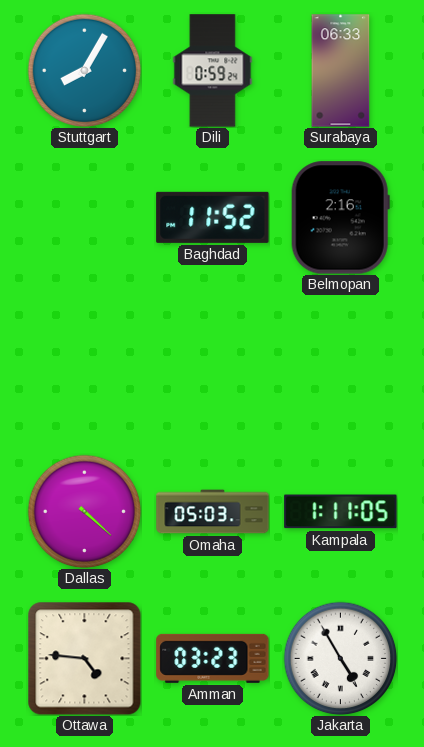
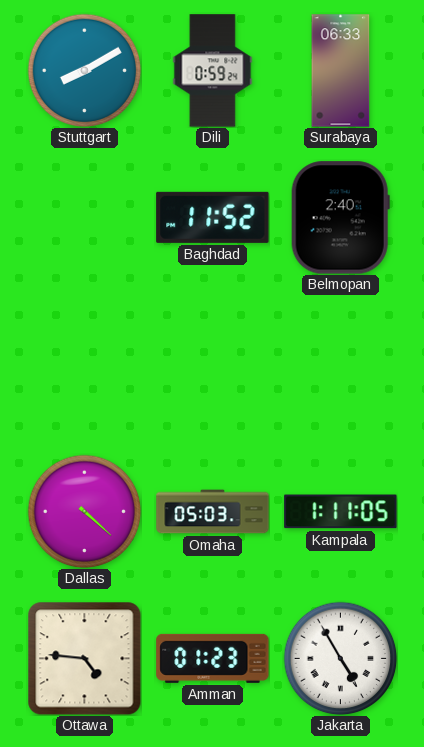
Stuttgart: 8:05 -> 8:10
Belmopan: 2:16 -> 2:40
Amman: 03:23 -> 01:23
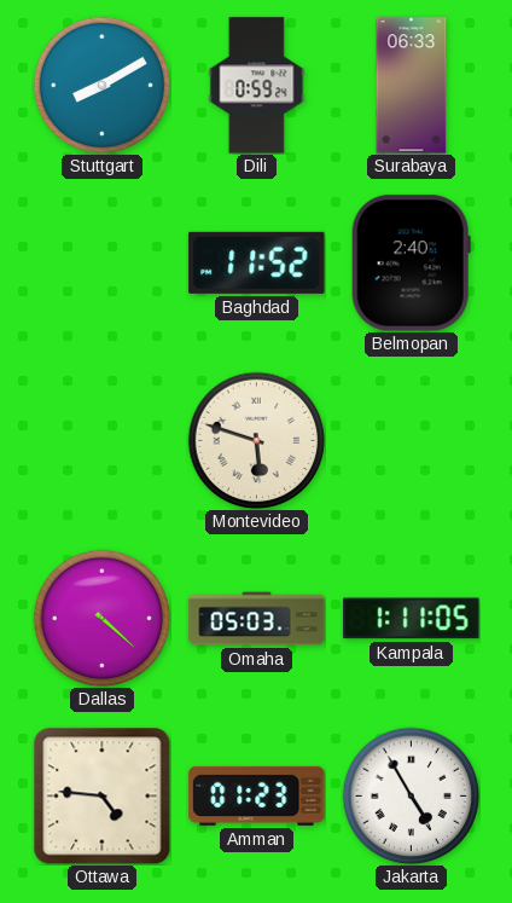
Montevideo: none -> 5:48
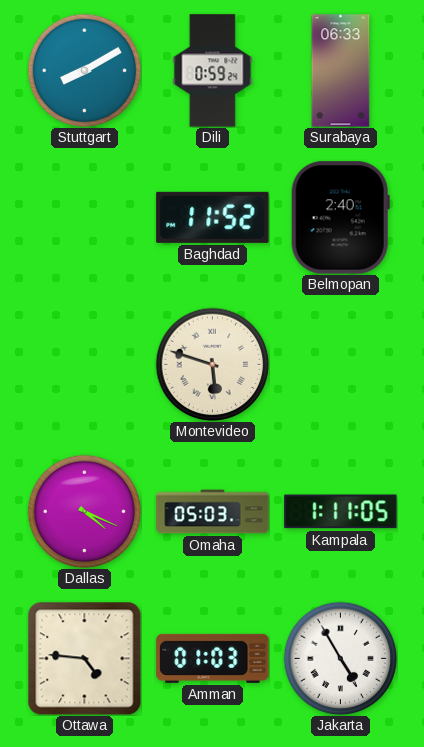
Dallas: 4:22 -> 4:19
Amman: 01:23 -> 01:03
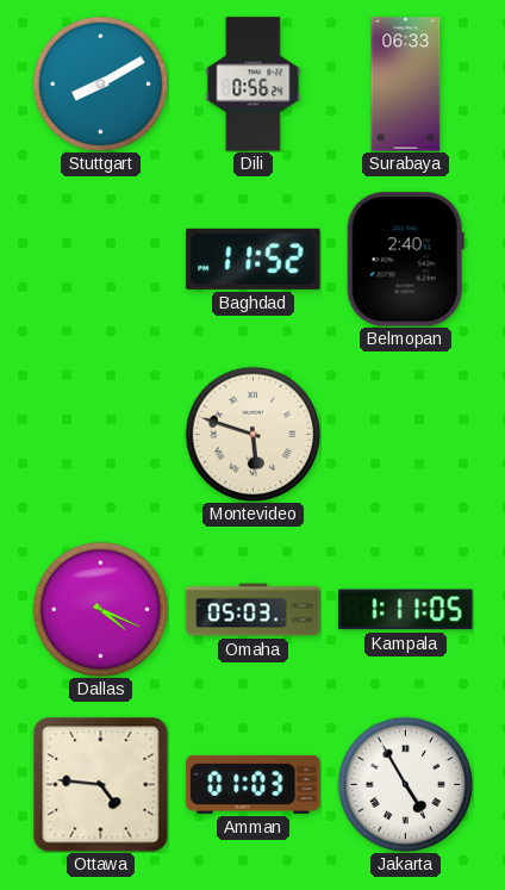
Dili: 0:59 -> 0:56
